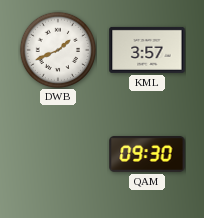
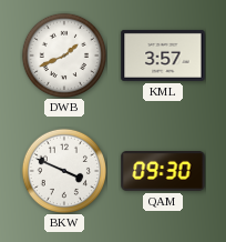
BKW: none -> 3:49
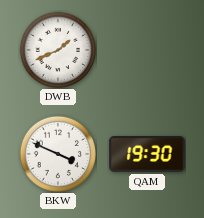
KML: 3:57 -> none
QAM: 09:30 -> 19:30
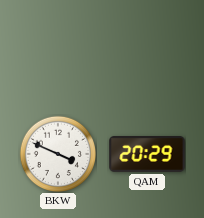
DWB: 1:41 -> none
QAM: 19:30 -> 20:29
